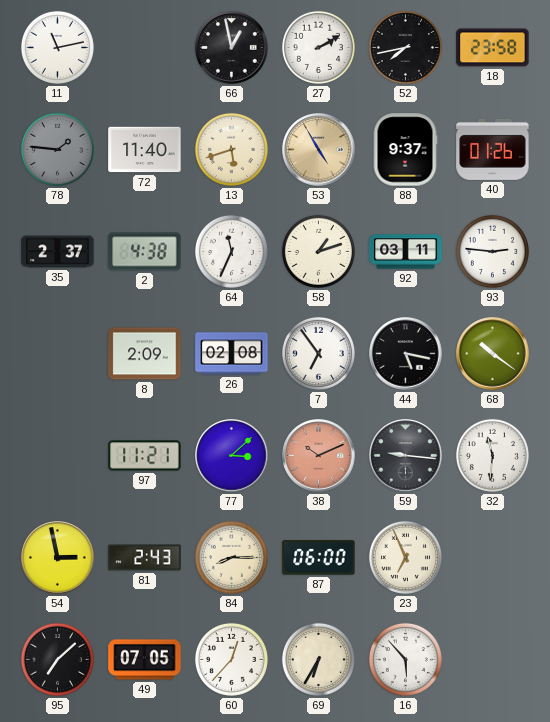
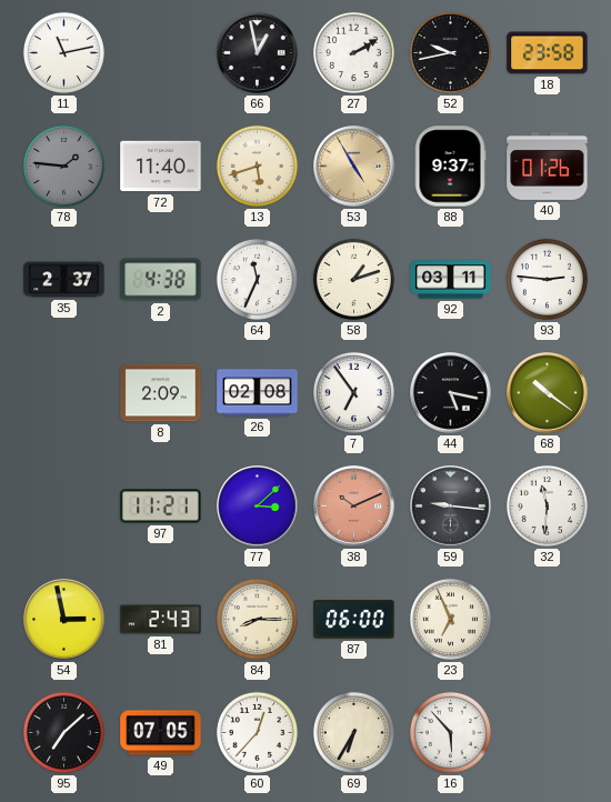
52: 7:43 -> 9:43
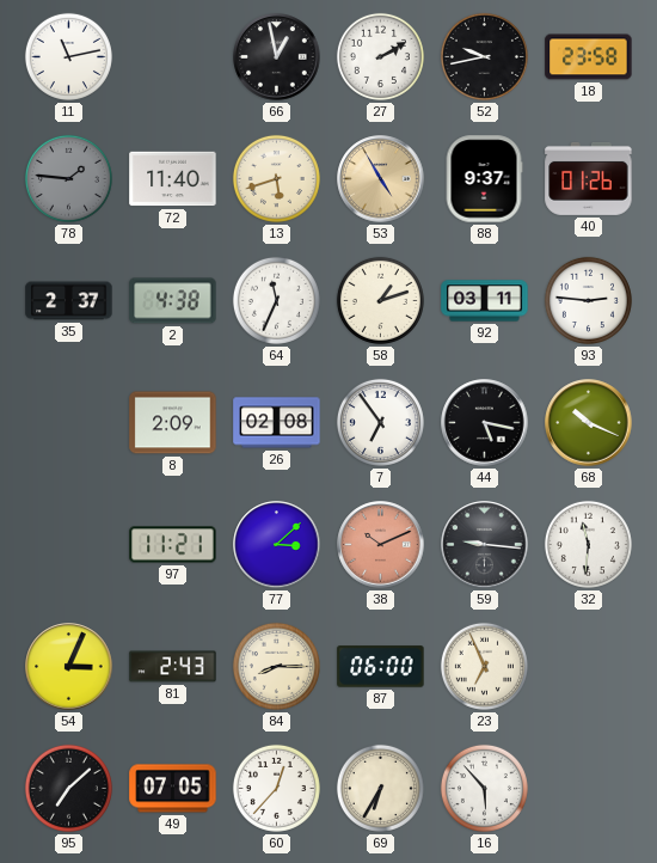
68: 10:21 -> 10:19
54: 2:58 -> 3:04
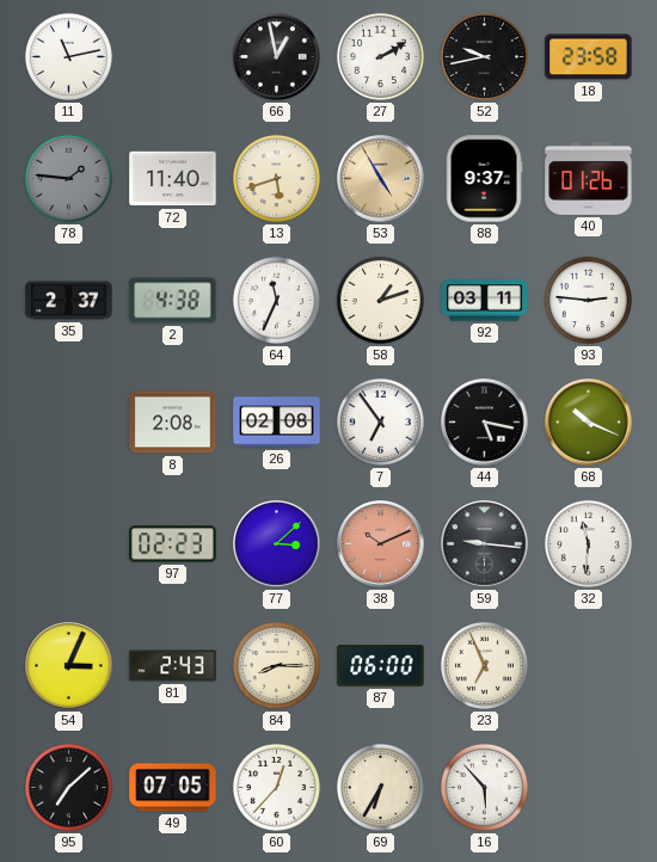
8: 2:09 -> 2:08
97: 11:21 -> 02:23
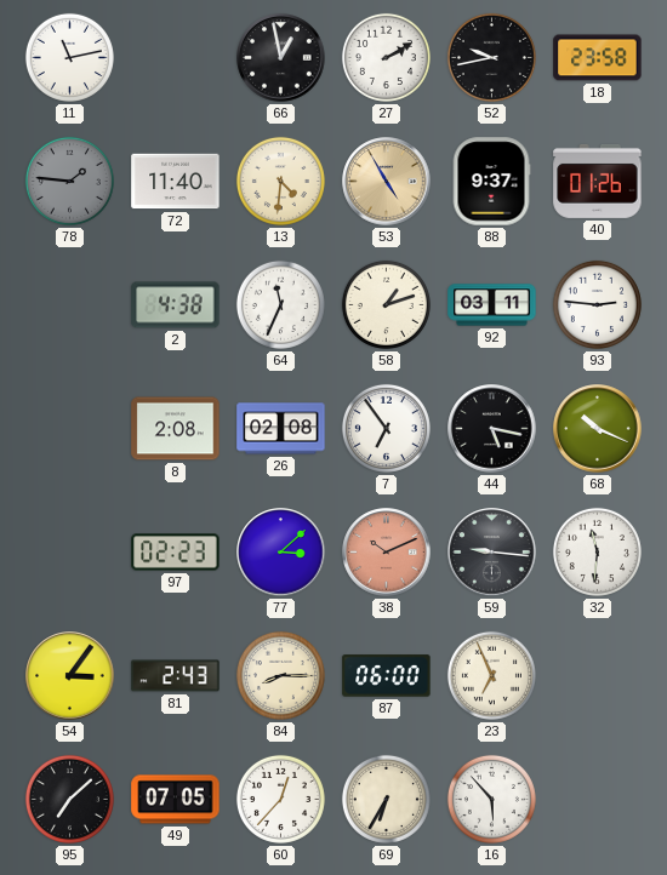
13: 5:42 -> 4:31
35: 2:37 -> none
54: 3:04 -> 3:06
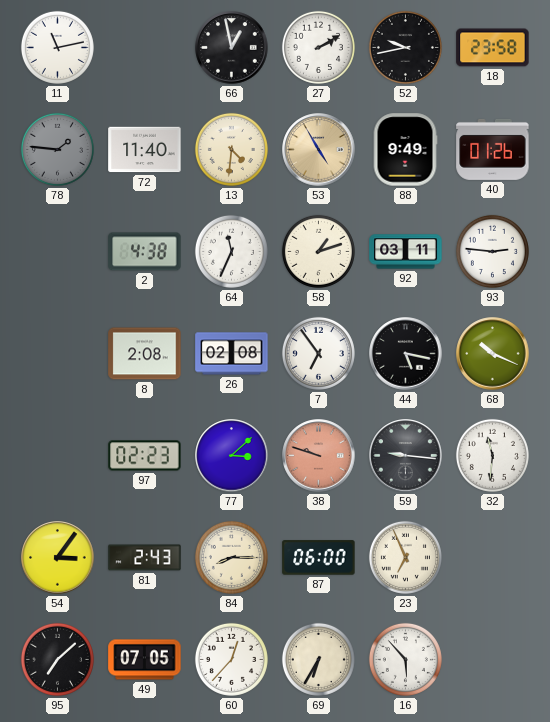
88: 9:37 -> 9:49
38: 10:11 -> 9:48
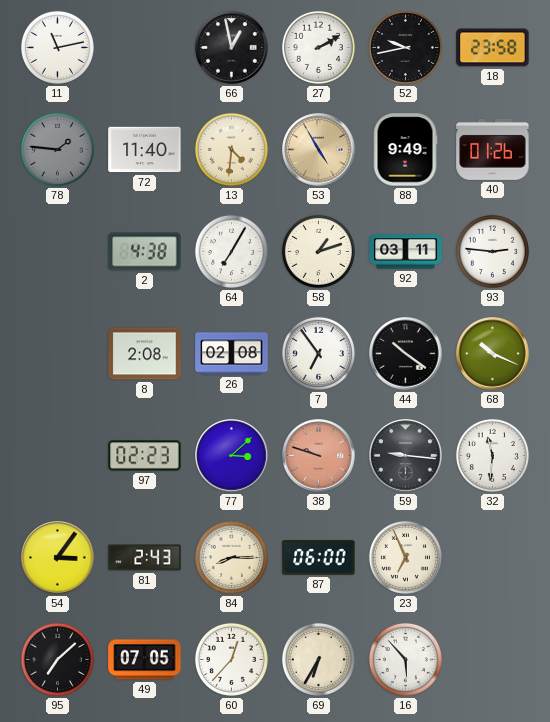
64: 11:34 -> 7:05
44: 5:17 -> 10:21
